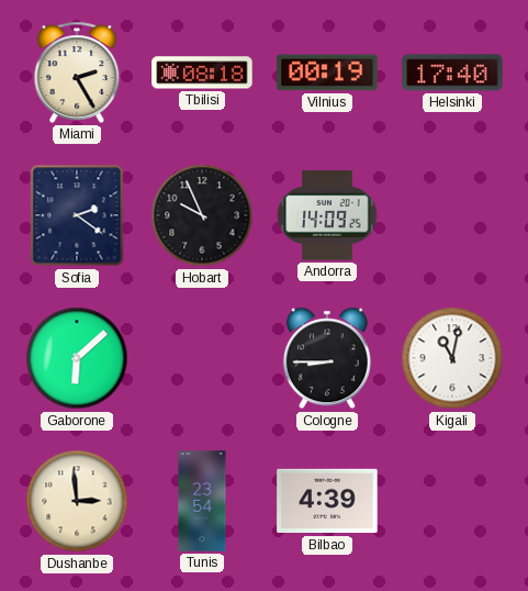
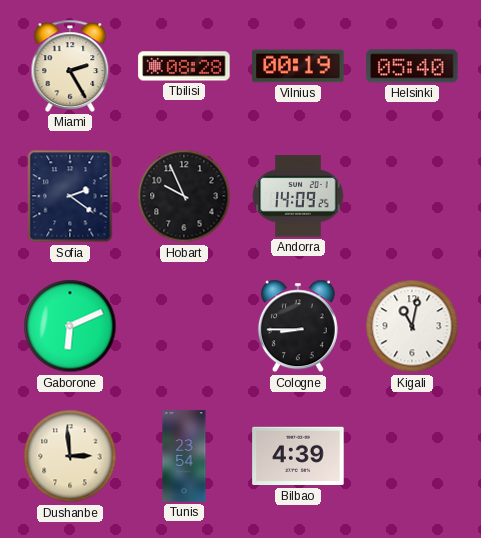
Tbilisi: 08:18 -> 08:28
Helsinki: 17:40 -> 05:40
Gaborone: 6:08 -> 6:11
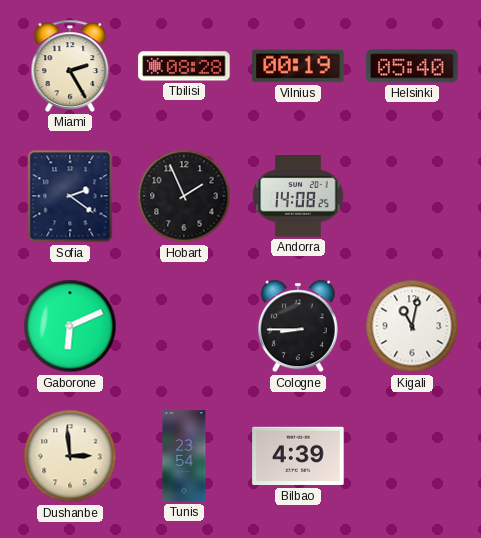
Hobart: 9:56 -> 1:56
Andorra: 14:09 -> 14:08
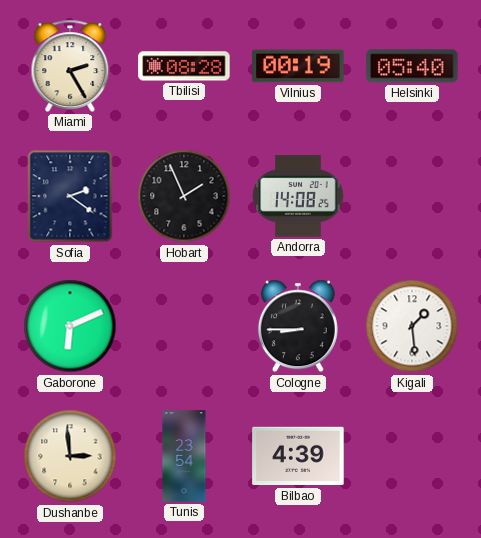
Kigali: 11:02 -> 1:29
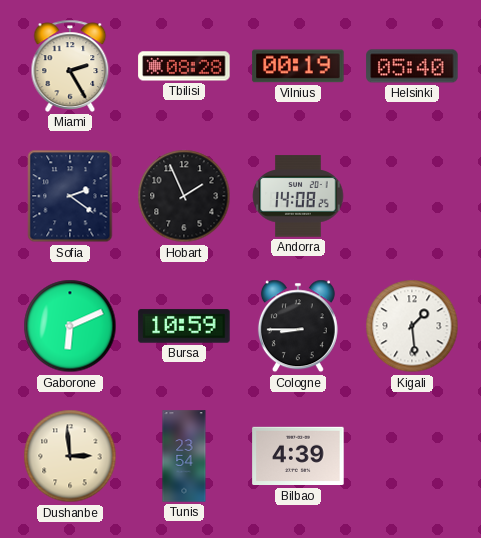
Bursa: none -> 10:59
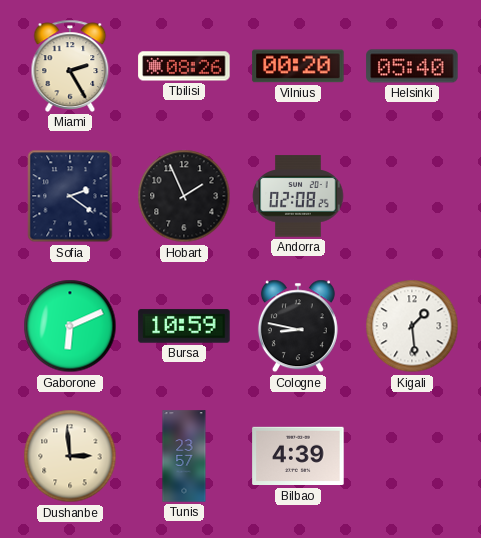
Tbilisi: 08:28 -> 08:26
Vilnius: 00:19 -> 00:20
Andorra: 14:08 -> 02:08
Cologne: 8:45 -> 8:47
Tunis: 23:54 -> 23:57
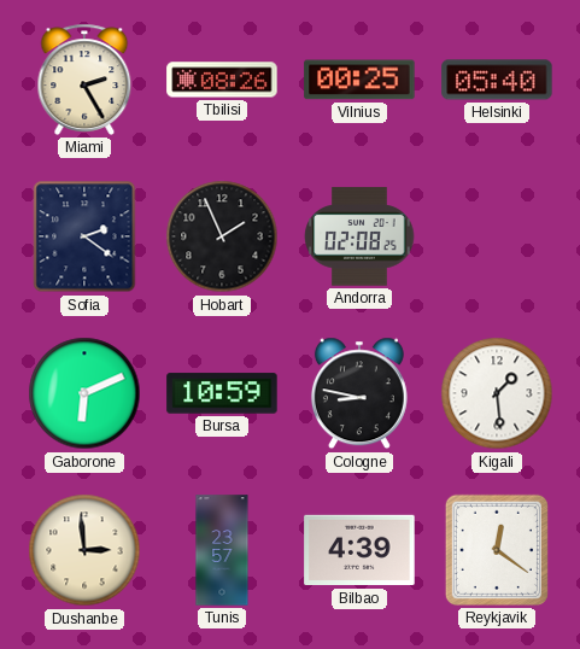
Vilnius: 00:20 -> 00:25
Reykjavik: none -> 12:21
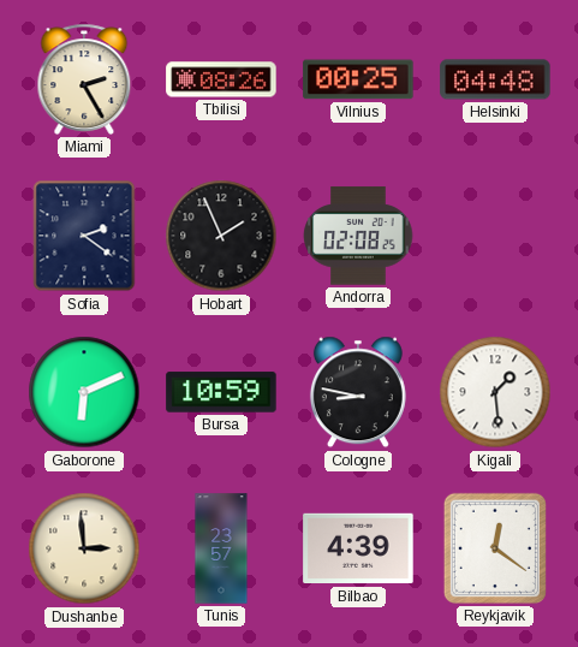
Helsinki: 05:40 -> 04:48
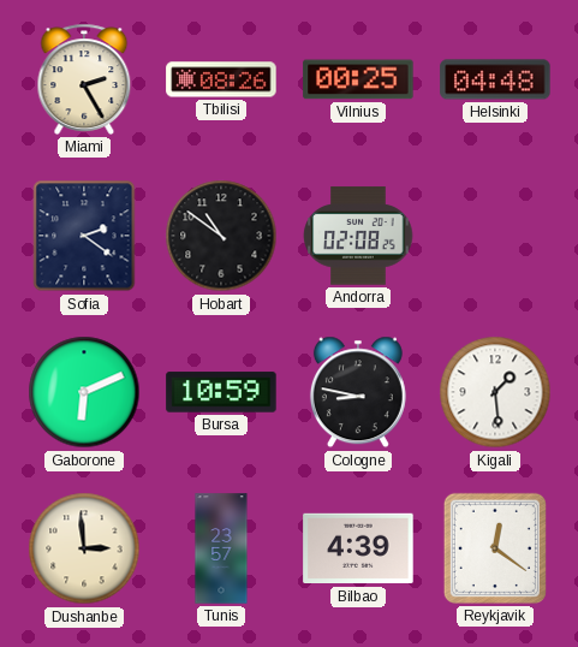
Hobart: 1:56 -> 10:51
